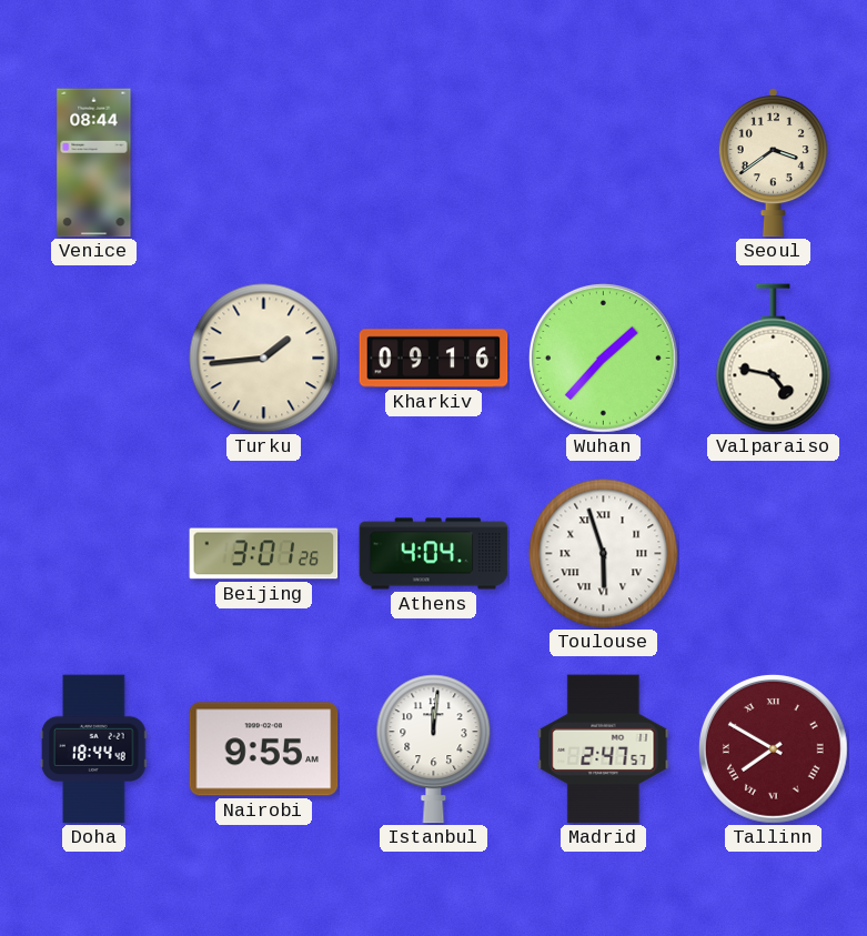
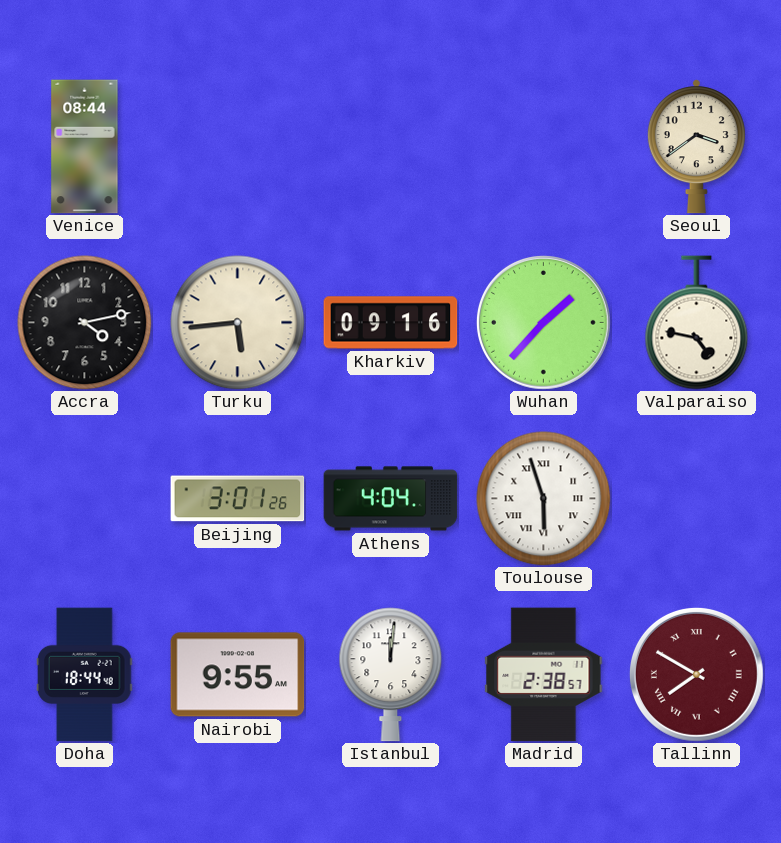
Accra: none -> 4:13
Turku: 1:44 -> 5:44
Madrid: 2:47 -> 2:38
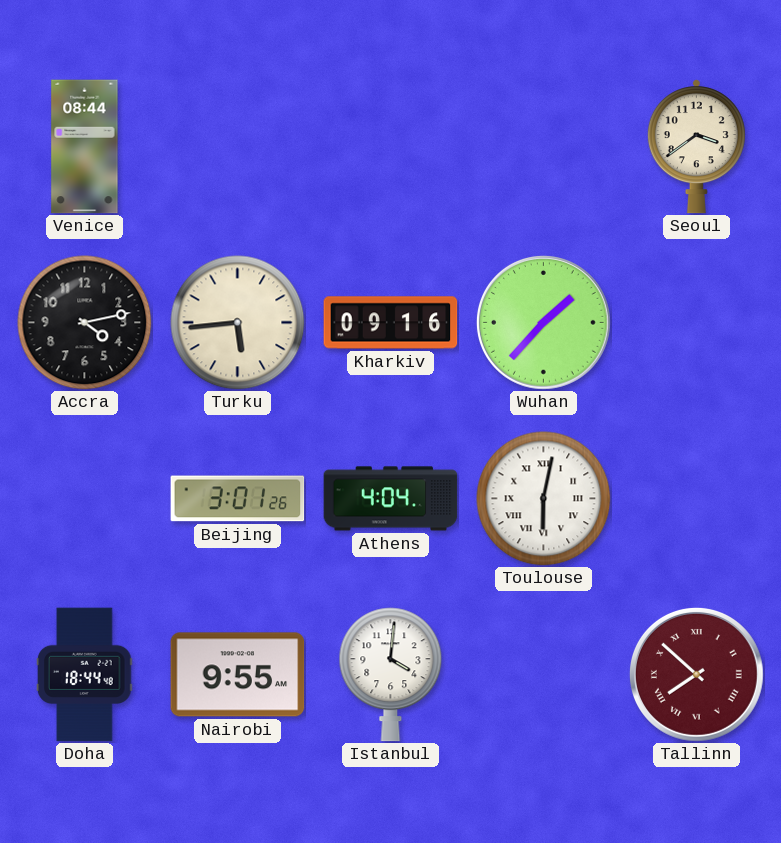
Valparaiso: 4:47 -> none
Toulouse: 5:57 -> 6:02
Istanbul: 12:01 -> 4:01
Madrid: 2:38 -> none
Tallinn: 7:50 -> 7:52
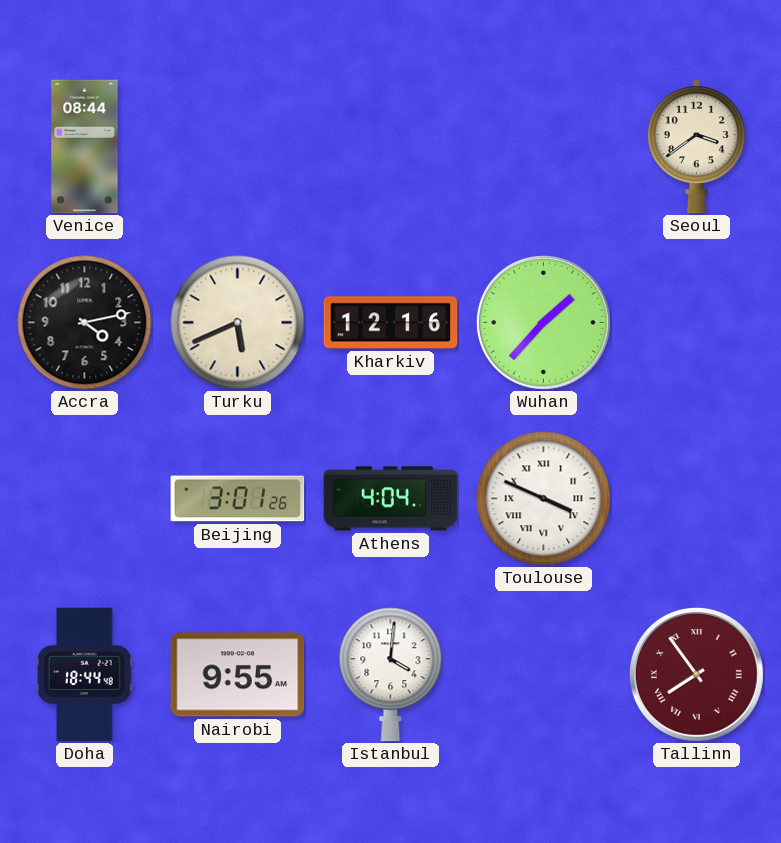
Turku: 5:44 -> 5:41
Kharkiv: 09:16 -> 12:16
Toulouse: 6:02 -> 3:49
Tallinn: 7:52 -> 7:54
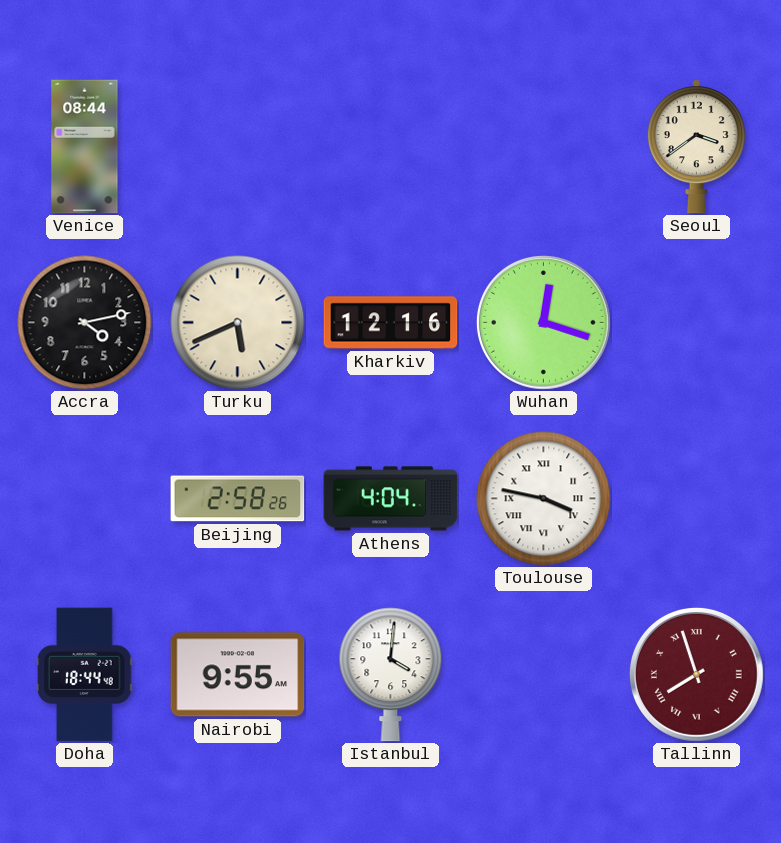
Wuhan: 1:37 -> 12:18
Beijing: 3:01 -> 2:58
Toulouse: 3:49 -> 3:47
Tallinn: 7:54 -> 7:57
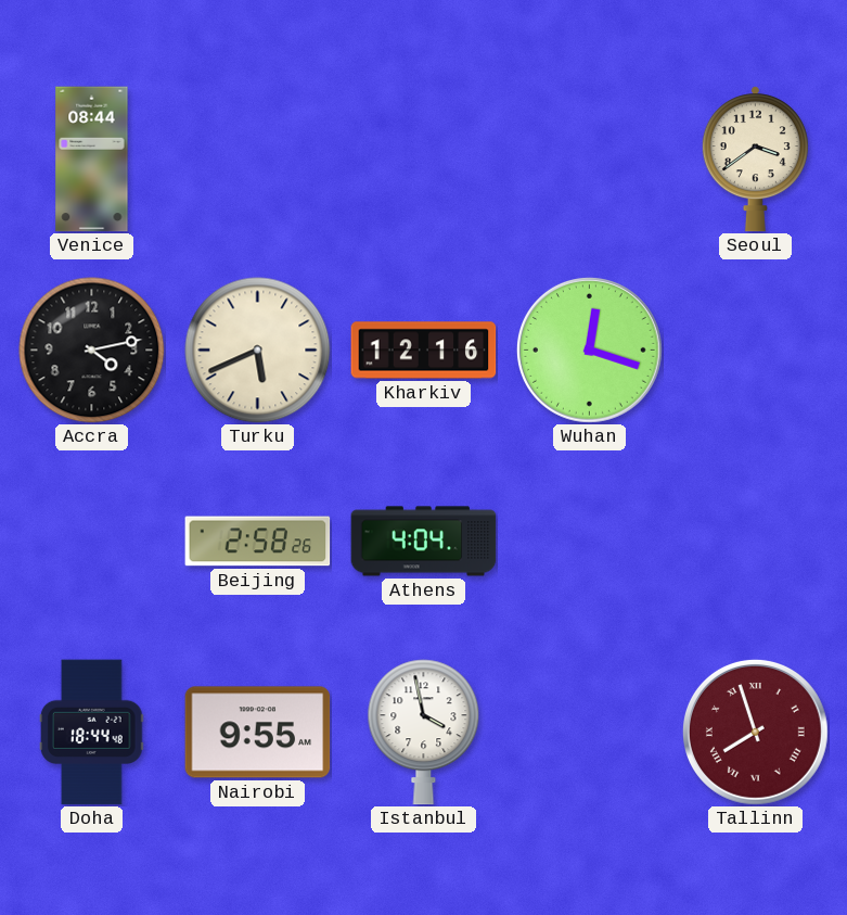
Toulouse: 3:47 -> none
Istanbul: 4:01 -> 3:58
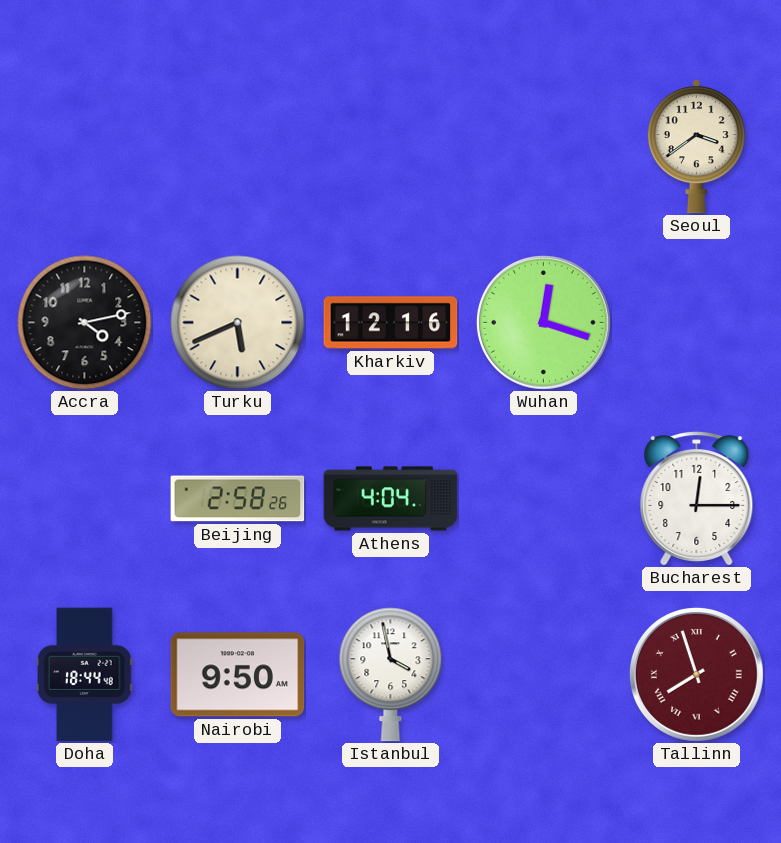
Venice: 08:44 -> none
Bucharest: none -> 12:15
Nairobi: 9:55 -> 9:50
